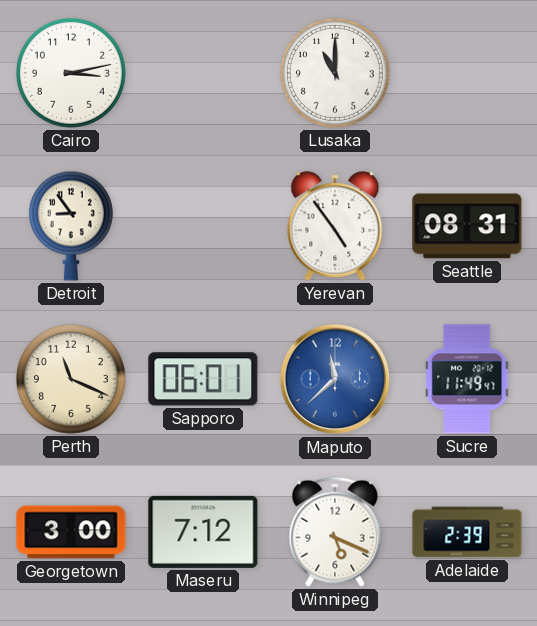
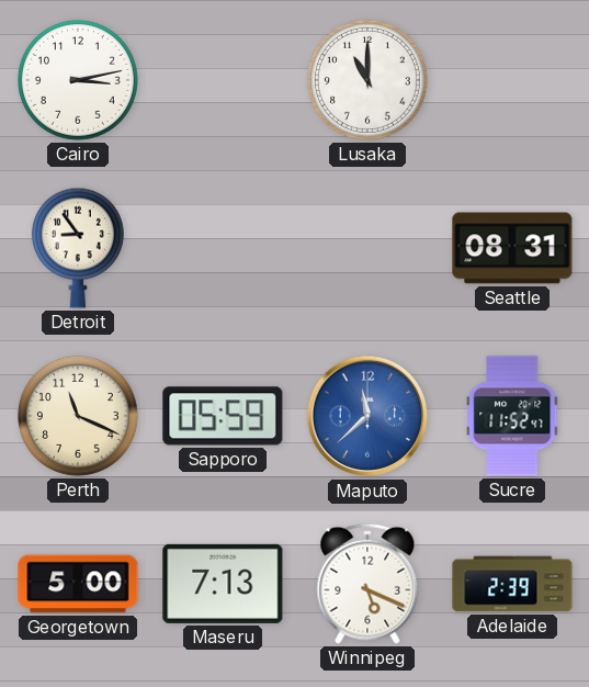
Yerevan: 4:54 -> none
Sapporo: 06:01 -> 05:59
Sucre: 11:49 -> 11:52
Georgetown: 3:00 -> 5:00
Maseru: 7:12 -> 7:13
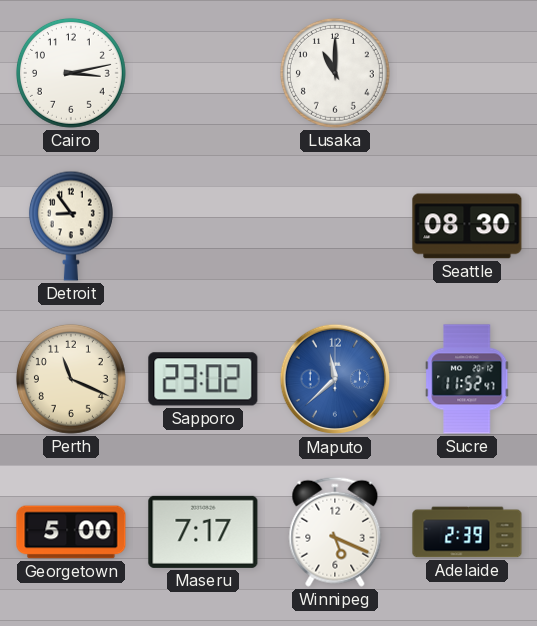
Seattle: 08:31 -> 08:30
Sapporo: 05:59 -> 23:02
Maseru: 7:13 -> 7:17
